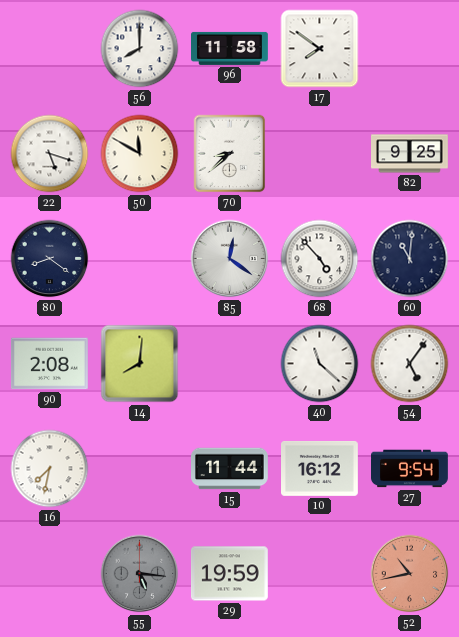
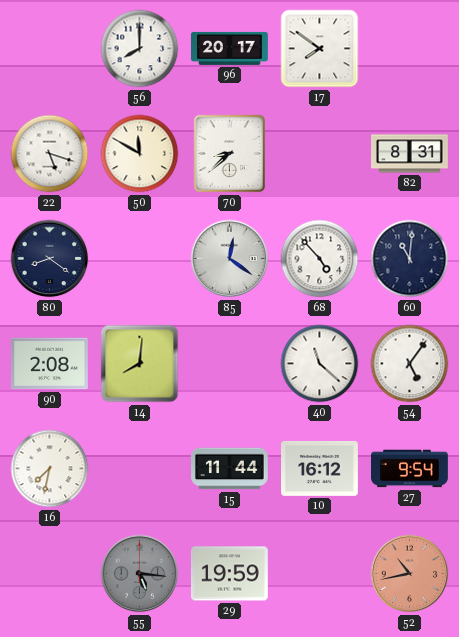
96: 11:58 -> 20:17
82: 9:25 -> 8:31
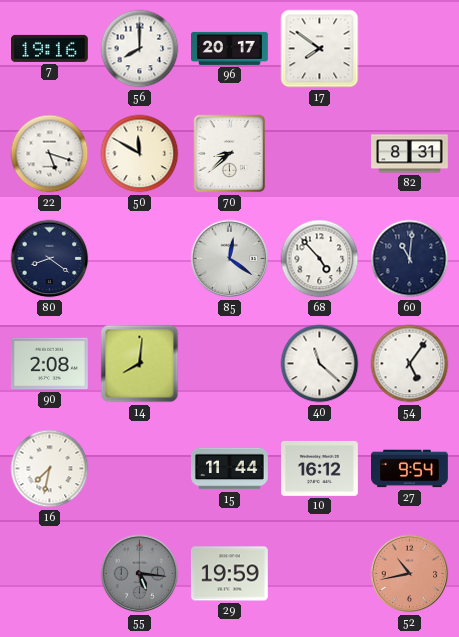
7: none -> 19:16
